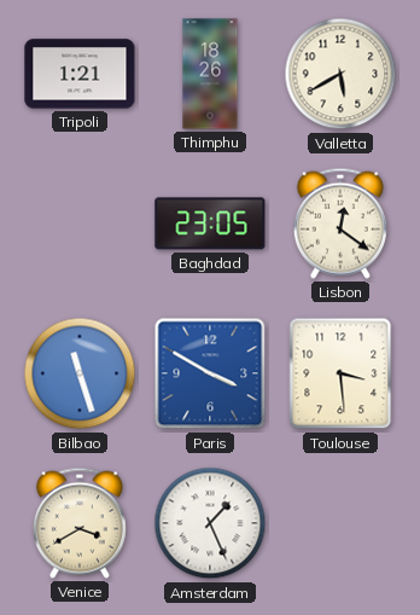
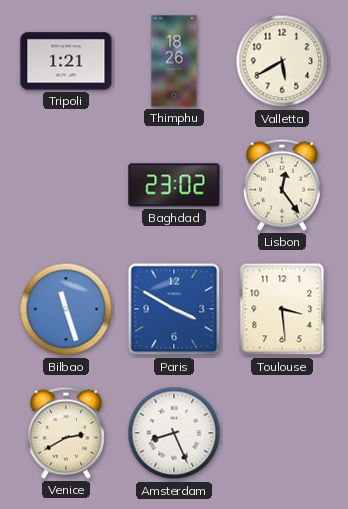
Baghdad: 23:05 -> 23:02
Lisbon: 12:21 -> 12:24
Venice: 3:40 -> 2:40
Amsterdam: 1:26 -> 8:26
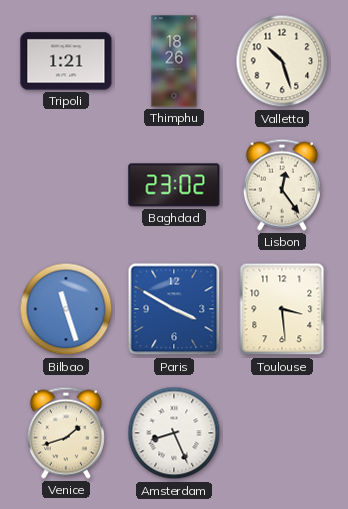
Valletta: 5:40 -> 10:27
Venice: 2:40 -> 1:42
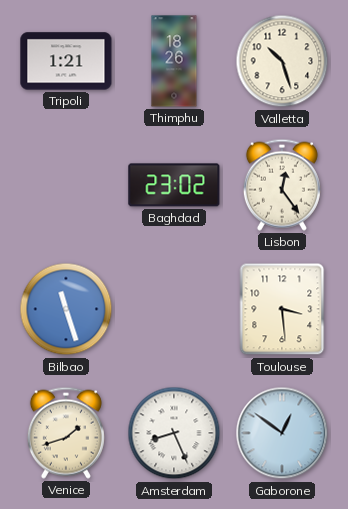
Paris: 3:50 -> none
Gaborone: none -> 12:51
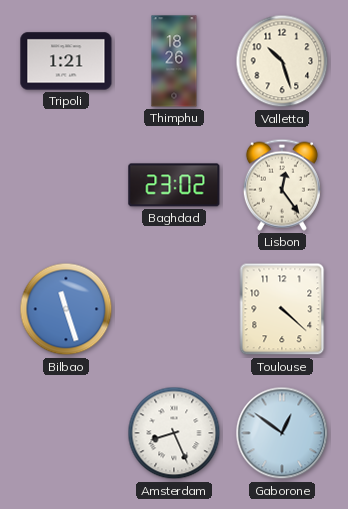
Toulouse: 3:29 -> 4:22
Venice: 1:42 -> none
